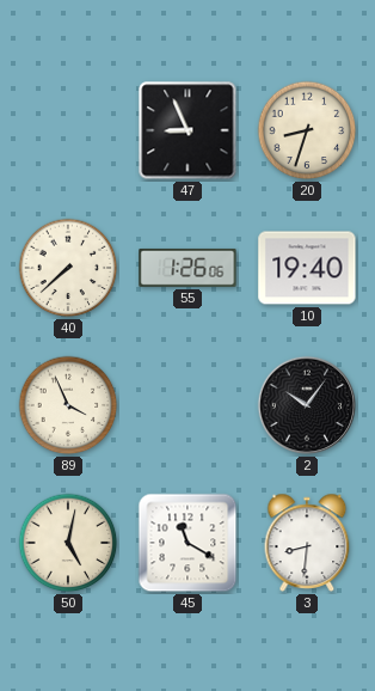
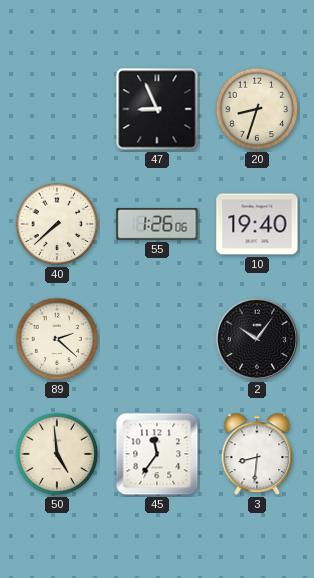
89: 3:56 -> 2:22
50: 5:02 -> 4:59
45: 11:20 -> 11:36
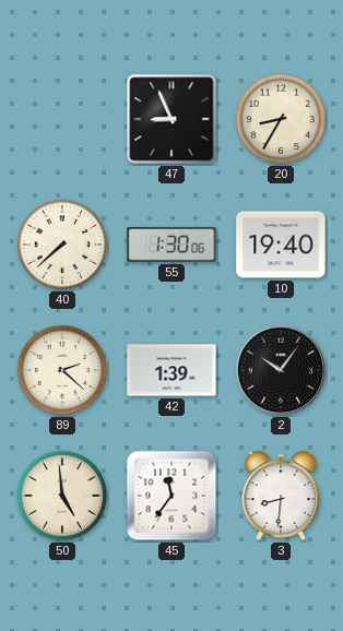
20: 8:33 -> 8:35
55: 1:26 -> 1:30
42: none -> 1:39
